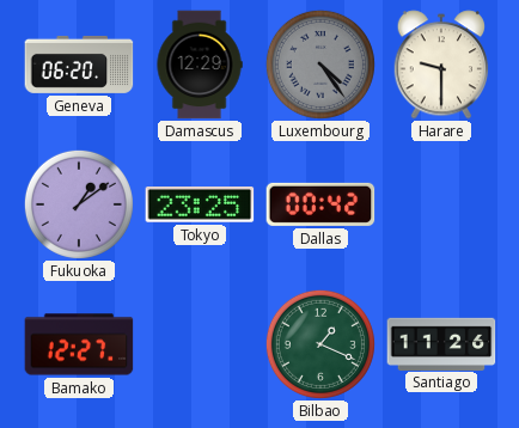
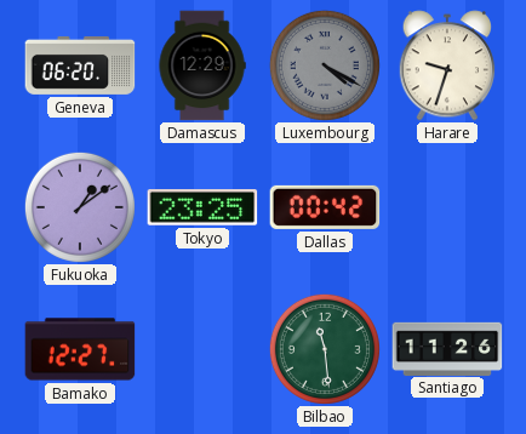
Luxembourg: 4:24 -> 4:20
Harare: 9:30 -> 9:33
Bilbao: 1:19 -> 11:29
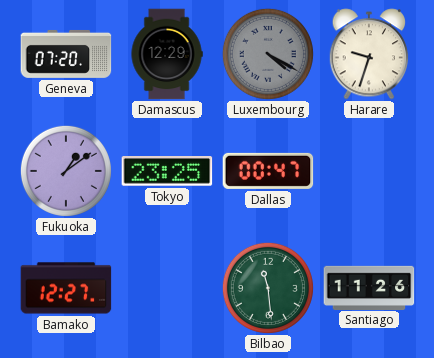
Geneva: 06:20 -> 07:20
Dallas: 00:42 -> 00:47
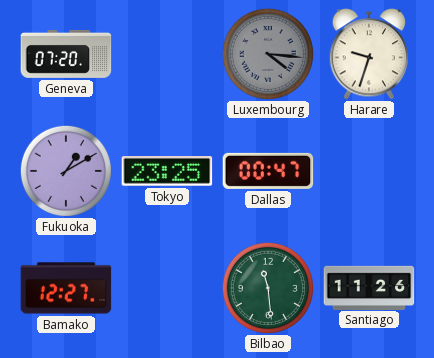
Damascus: 12:29 -> none
Luxembourg: 4:20 -> 4:16
Fukuoka: 1:09 -> 1:10
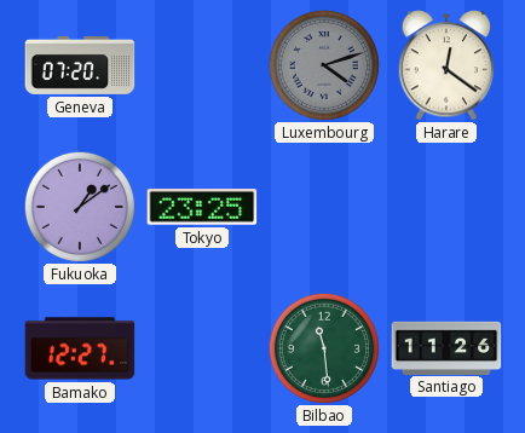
Luxembourg: 4:16 -> 4:12
Harare: 9:33 -> 12:21
Fukuoka: 1:10 -> 1:09
Dallas: 00:47 -> none
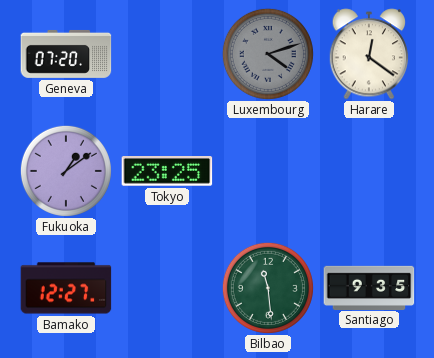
Santiago: 11:26 -> 9:35
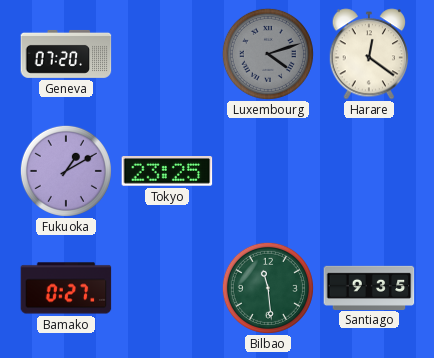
Fukuoka: 1:09 -> 1:10
Bamako: 12:27 -> 0:27
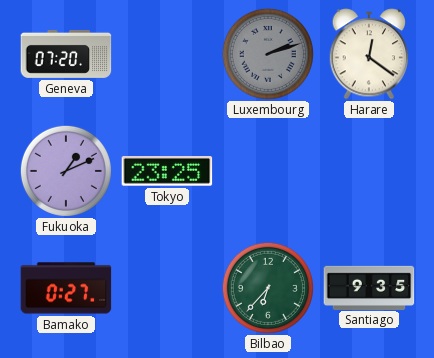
Luxembourg: 4:12 -> 2:12
Fukuoka: 1:10 -> 1:11
Bilbao: 11:29 -> 6:37
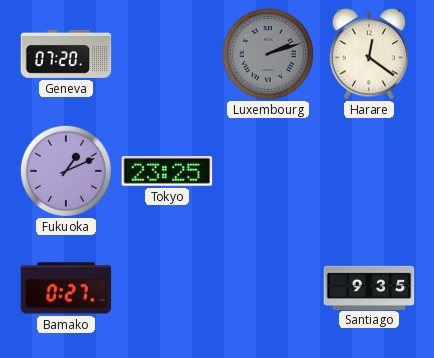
Bilbao: 6:37 -> none
